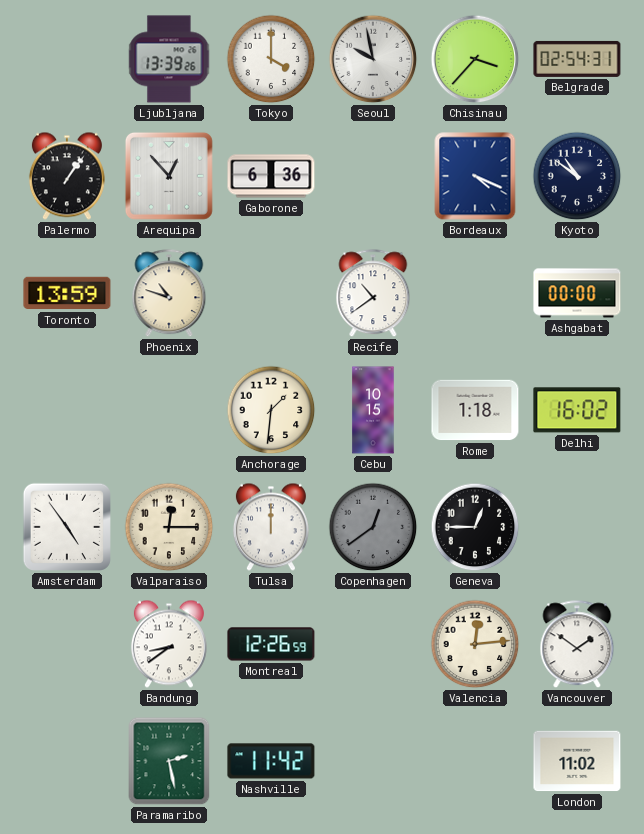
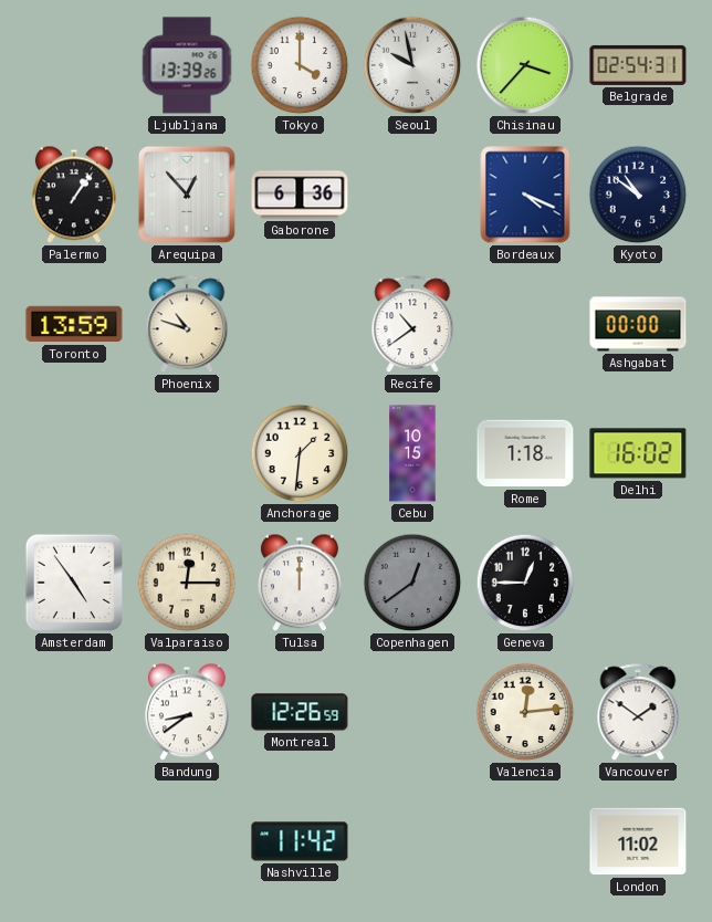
Paramaribo: 2:28 -> none
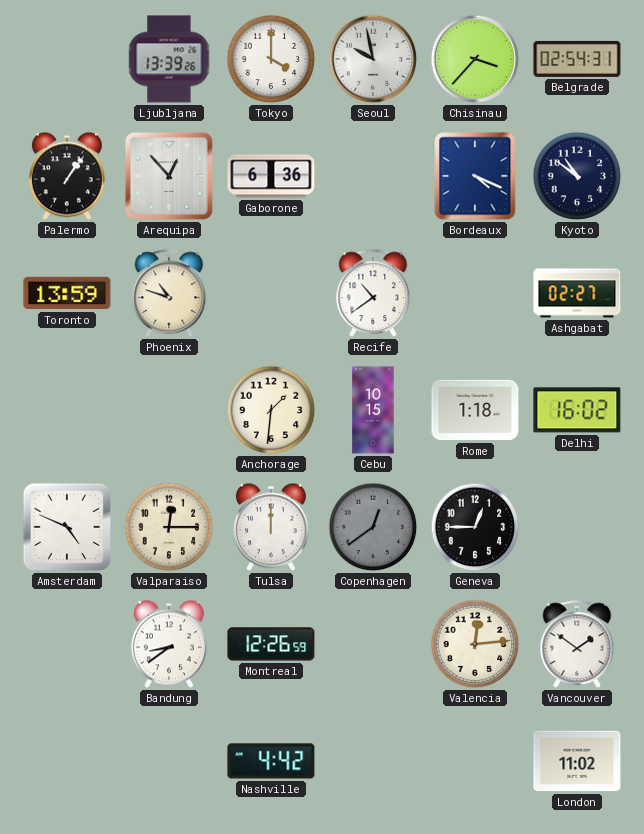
Ashgabat: 00:00 -> 02:27
Amsterdam: 4:54 -> 4:49
Nashville: 11:42 -> 4:42
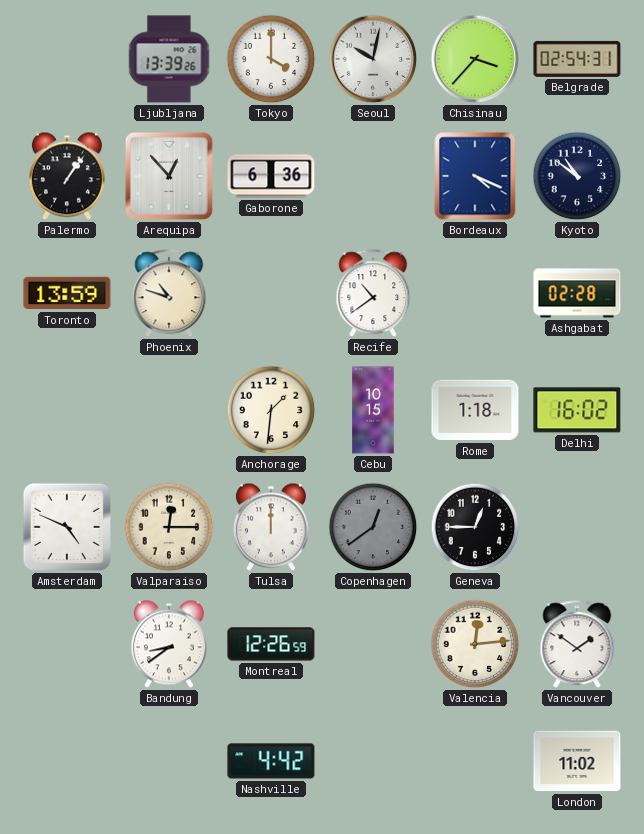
Seoul: 9:58 -> 10:02
Ashgabat: 02:27 -> 02:28
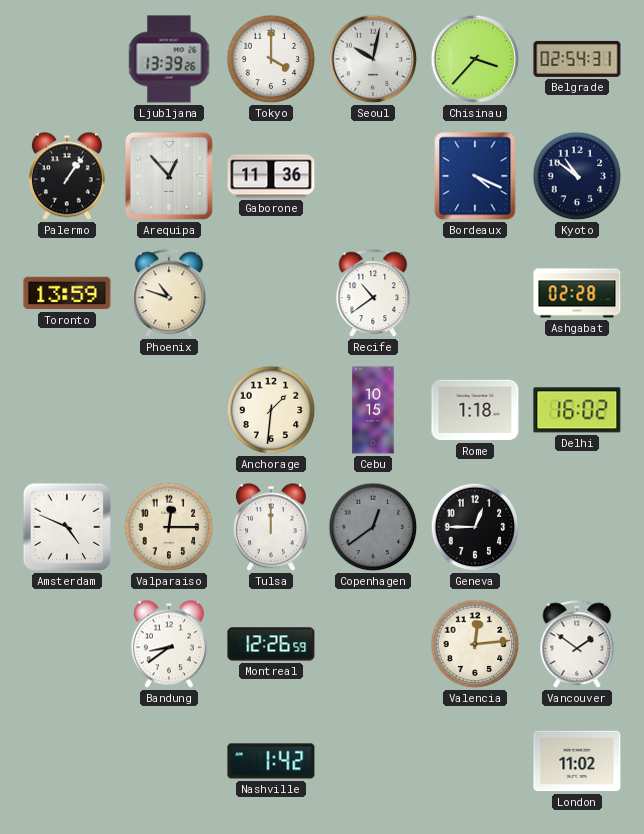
Gaborone: 6:36 -> 11:36
Nashville: 4:42 -> 1:42
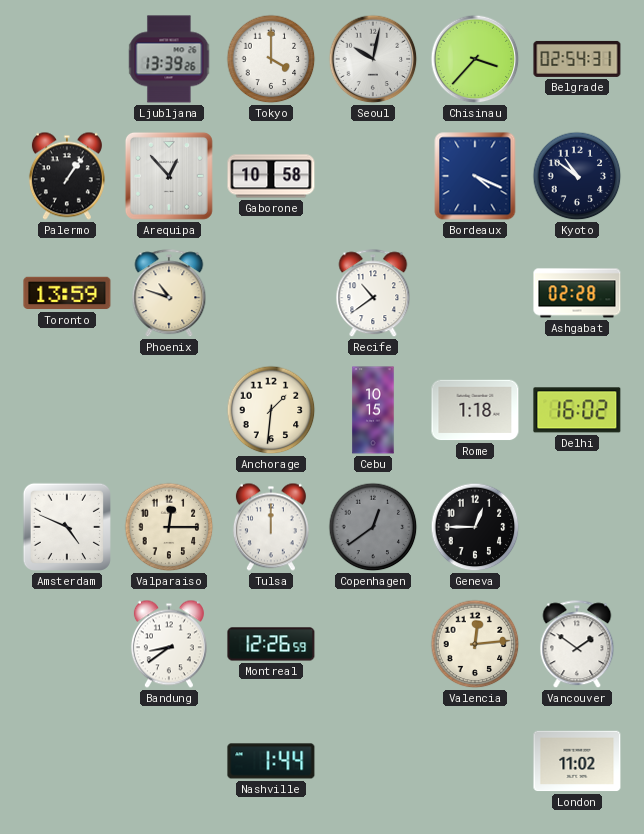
Gaborone: 11:36 -> 10:58
Nashville: 1:42 -> 1:44
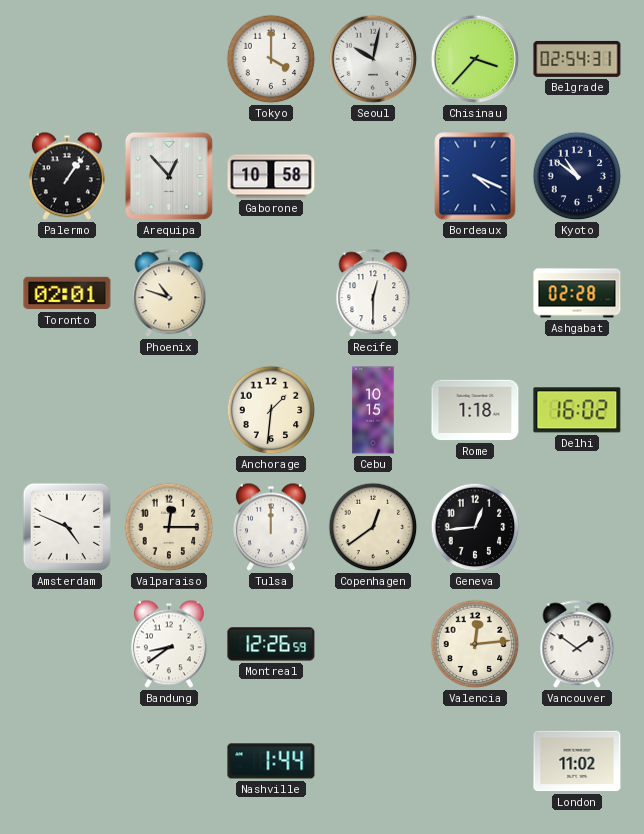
Ljubljana: 13:39 -> none
Toronto: 13:59 -> 02:01
Recife: 10:39 -> 12:30
Copenhagen dial: grey -> cream
Geneva: 12:45 -> 12:44
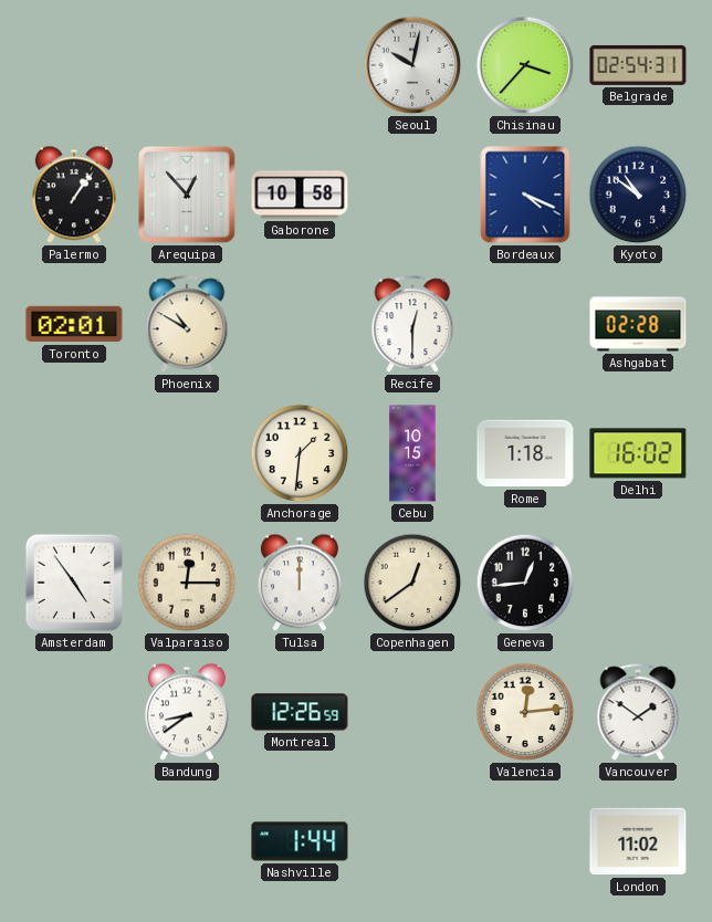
Tokyo: 4:00 -> none
Phoenix: 10:48 -> 10:50
Amsterdam: 4:49 -> 4:54
